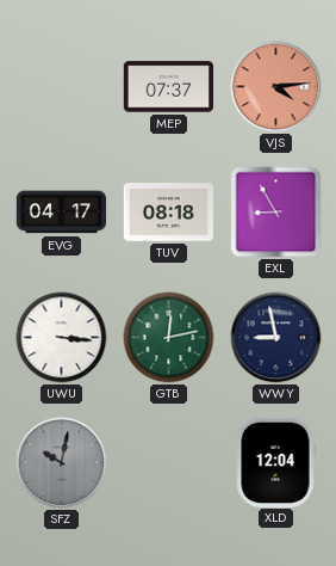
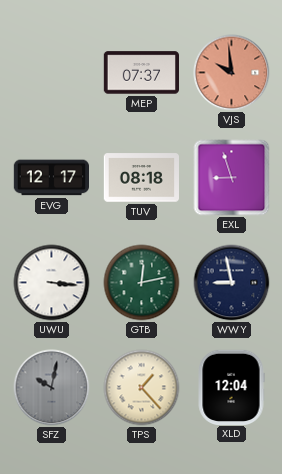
VJS: 4:14 -> 9:59
EVG: 04:17 -> 12:17
EXL: 8:55 -> 8:57
TPS: none -> 1:23
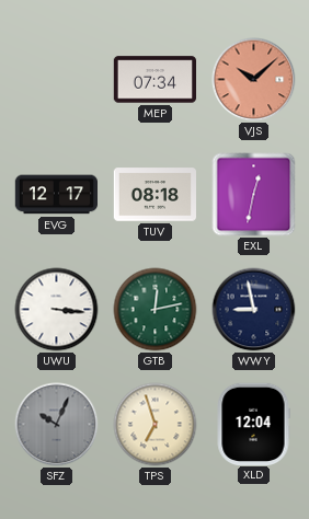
MEP: 07:37 -> 07:34
VJS: 9:59 -> 10:08
EXL: 8:57 -> 12:32
SFZ: 10:02 -> 10:04
TPS: 1:23 -> 6:57
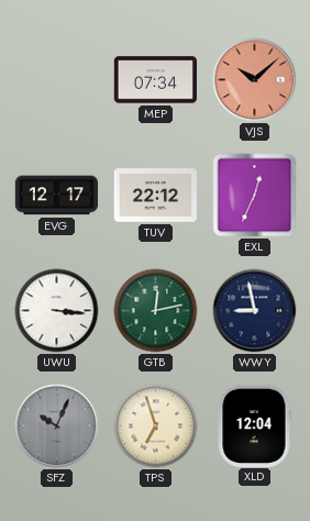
TUV: 08:18 -> 22:12
EXL: 12:32 -> 12:34
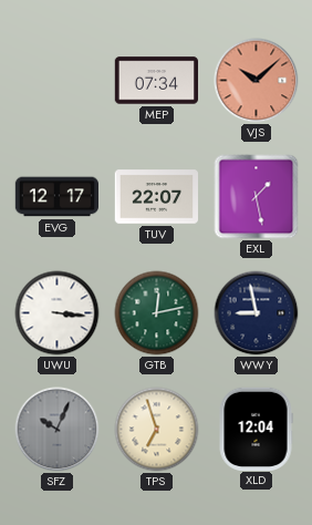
TUV: 22:12 -> 22:07
EXL: 12:34 -> 1:28
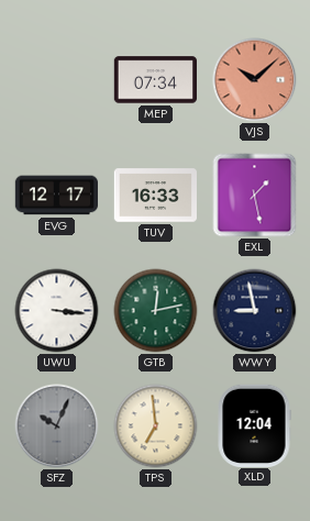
TUV: 22:07 -> 16:33
TPS: 6:57 -> 6:59
